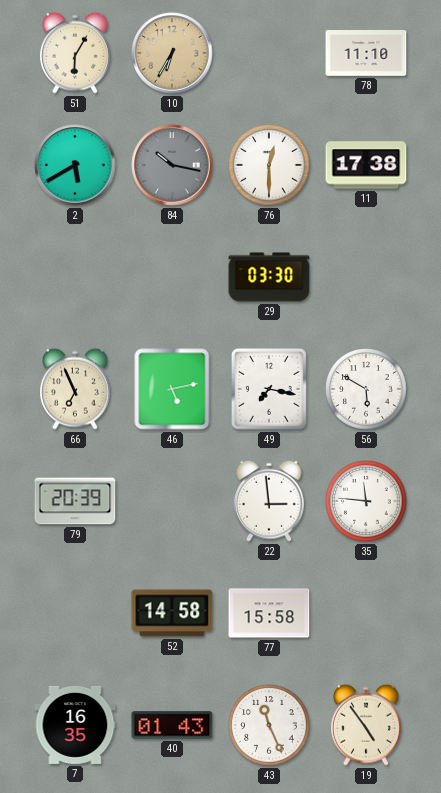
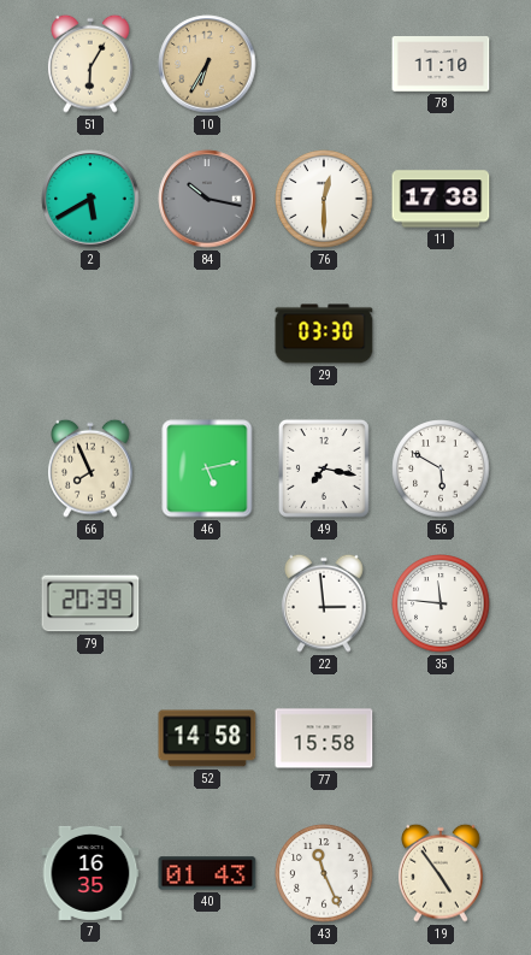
66: 6:56 -> 7:56
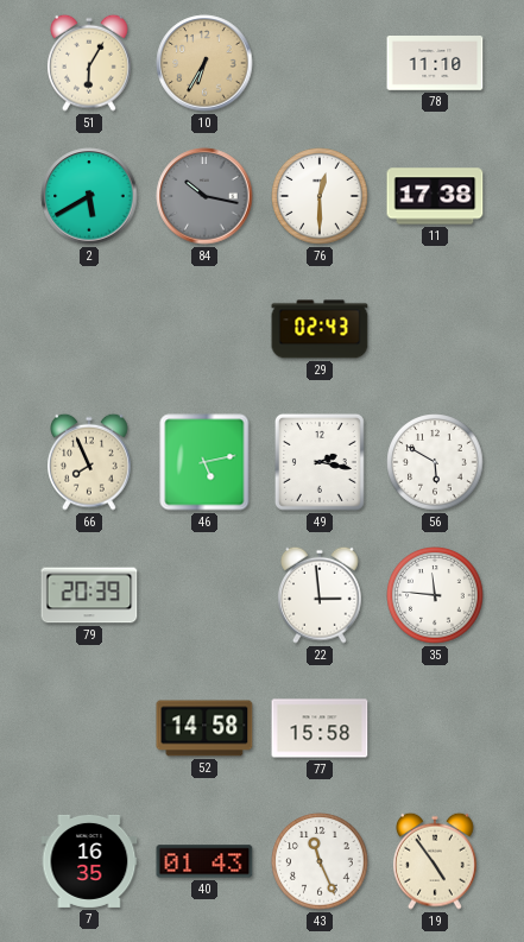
29: 03:30 -> 02:43
49: 7:17 -> 2:17
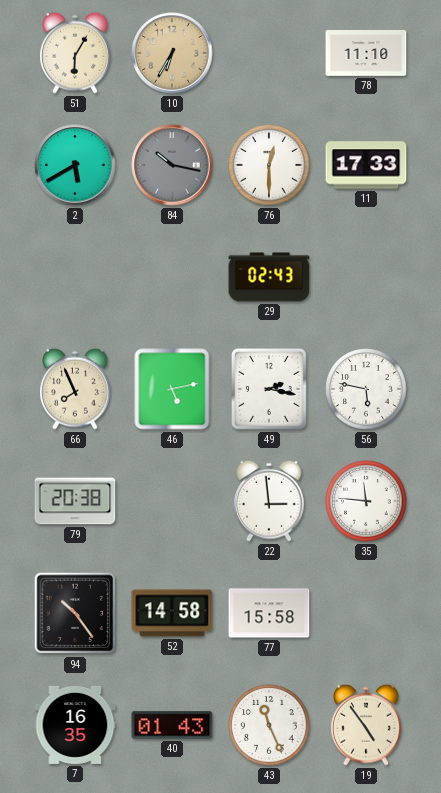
11: 17:38 -> 17:33
56: 5:50 -> 5:47
79: 20:39 -> 20:38
94: none -> 10:24
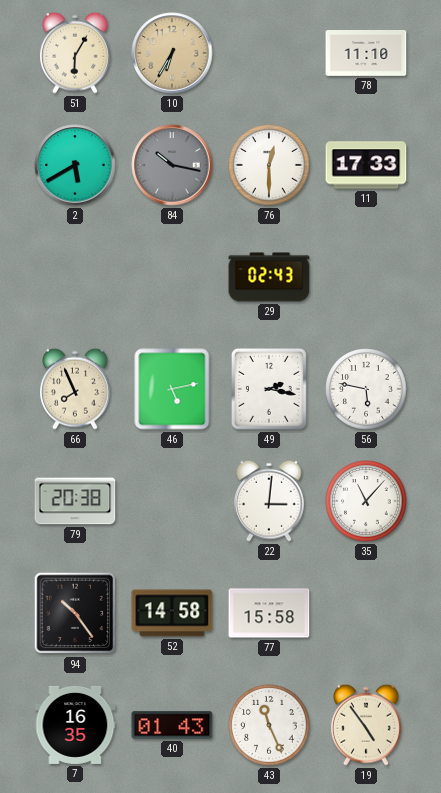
22: 2:59 -> 3:01
35: 11:46 -> 11:07
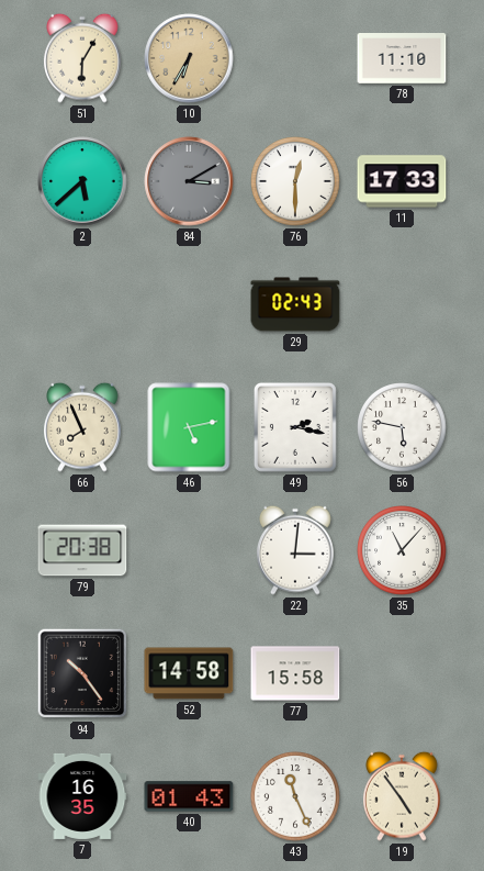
2: 5:40 -> 5:38
84: 10:17 -> 3:10
